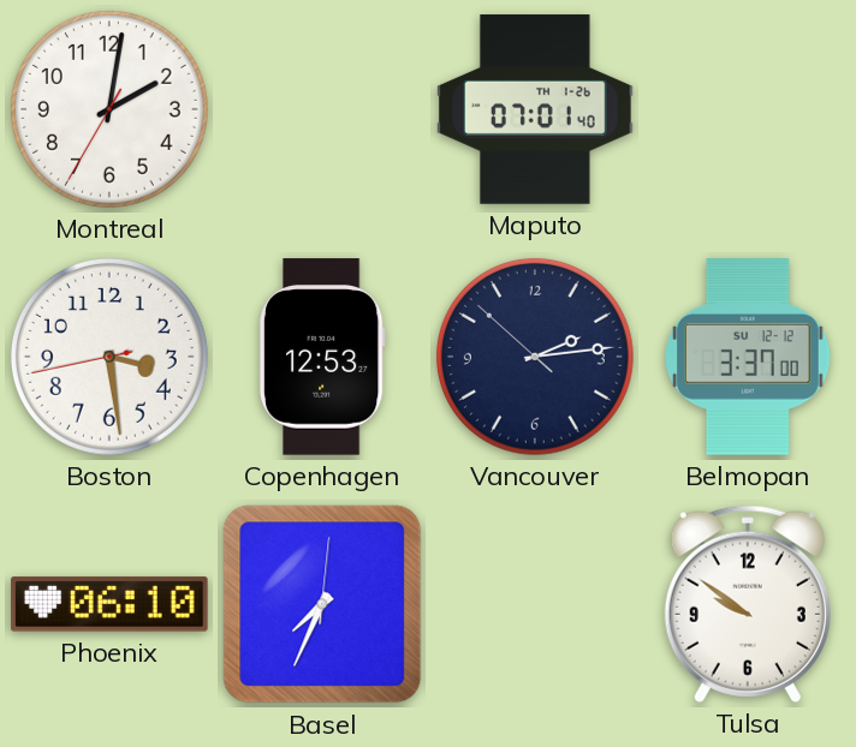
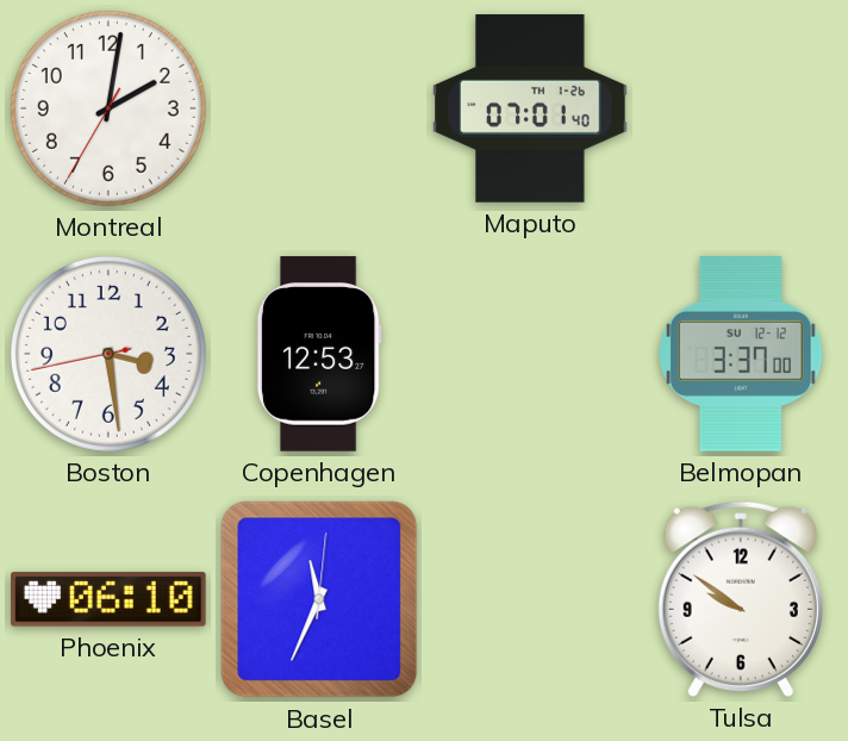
Vancouver: 2:13 -> none
Basel: 7:34 -> 11:34
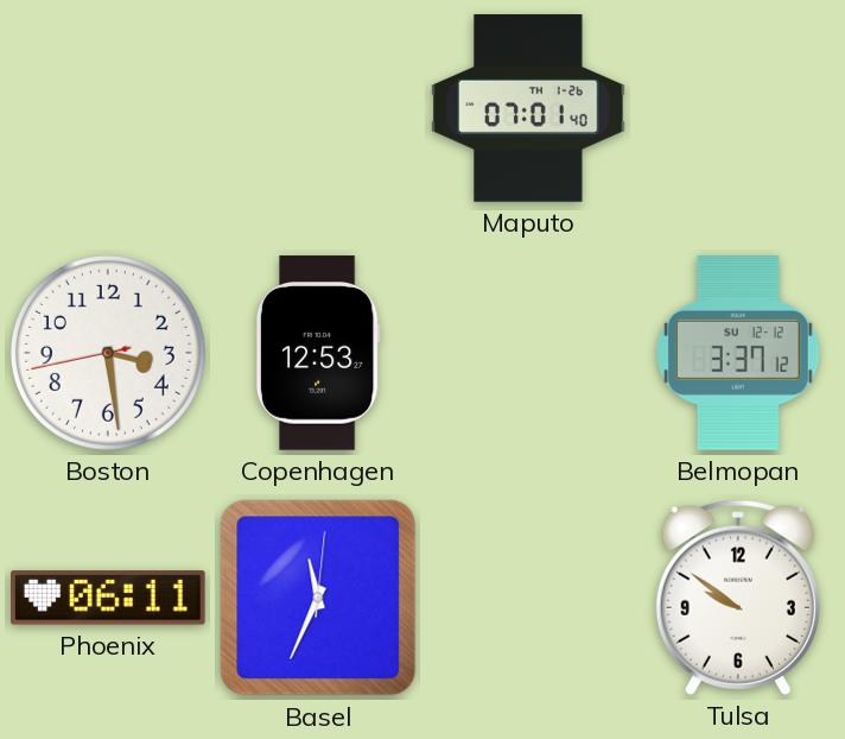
Montreal: 2:01 -> none
Belmopan: 3:37:00 -> 3:37:12
Phoenix: 06:10 -> 06:11
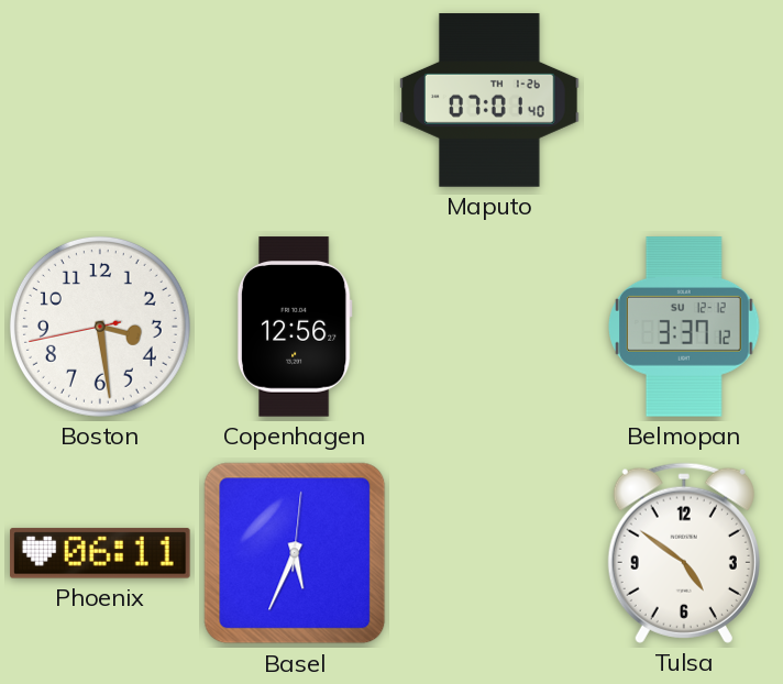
Copenhagen: 12:53 -> 12:56
Basel: 11:34 -> 5:34
Tulsa: 9:51 -> 4:51
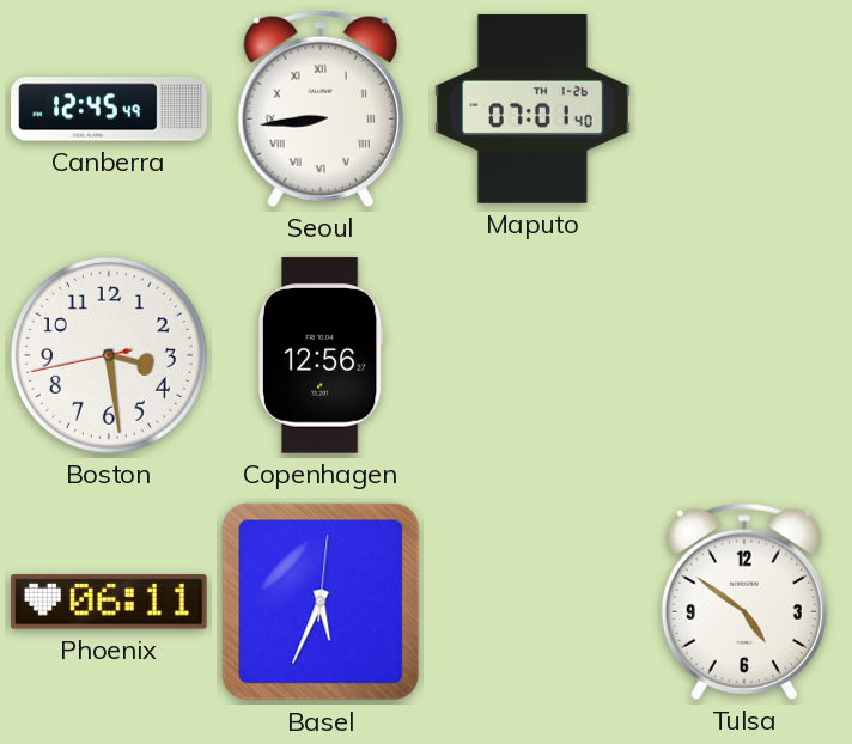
Canberra: none -> 12:45
Seoul: none -> 8:44
Belmopan: 3:37 -> none
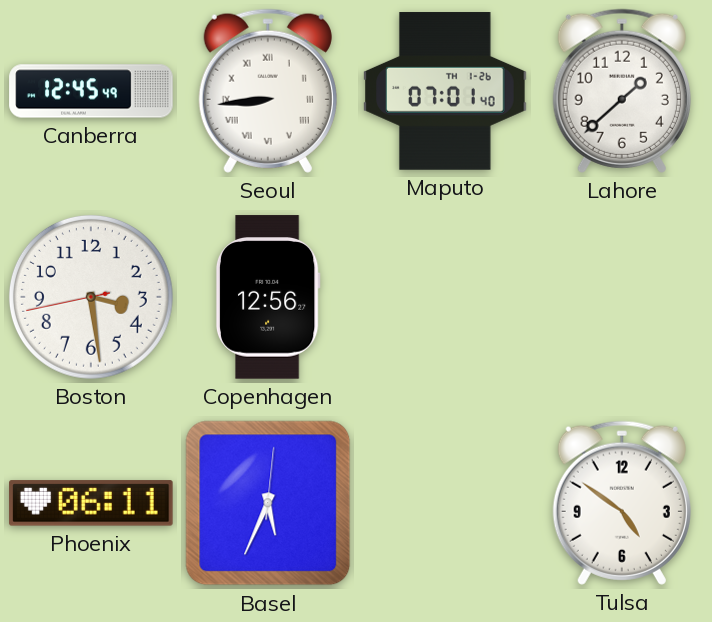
Lahore: none -> 1:38
